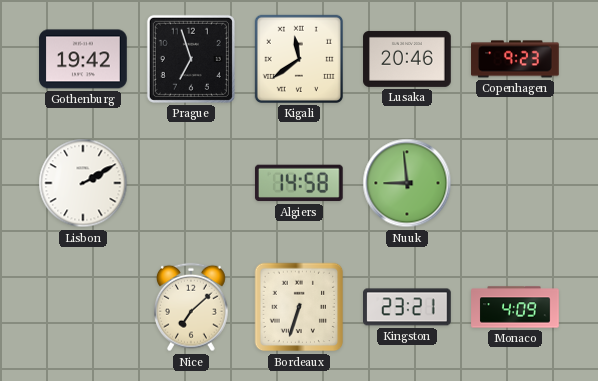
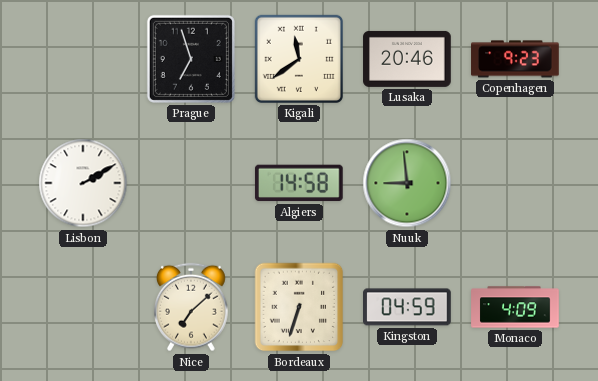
Gothenburg: 19:42 -> none
Kingston: 23:21 -> 04:59
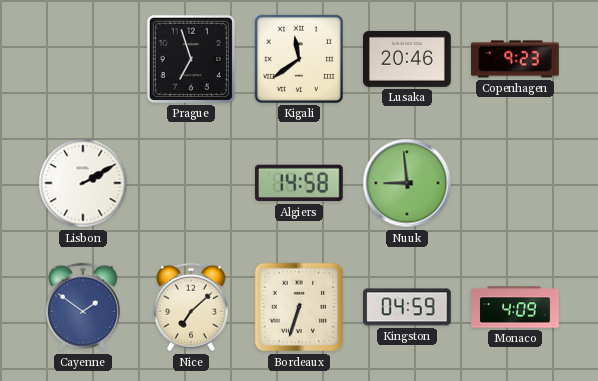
Cayenne: none -> 1:51
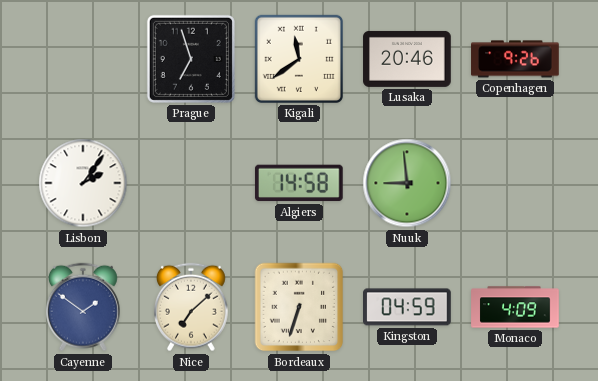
Copenhagen: 9:23 -> 9:26
Lisbon: 2:10 -> 2:06
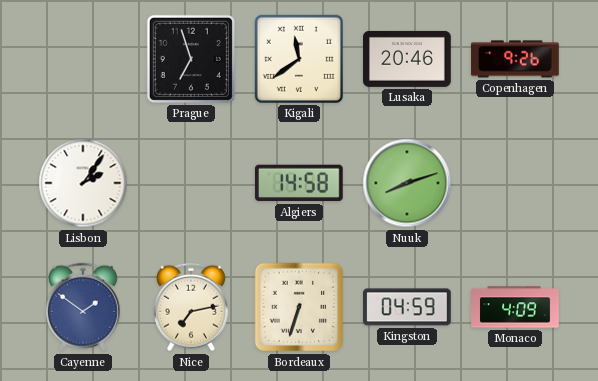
Nuuk: 8:59 -> 8:12
Nice: 7:08 -> 7:13
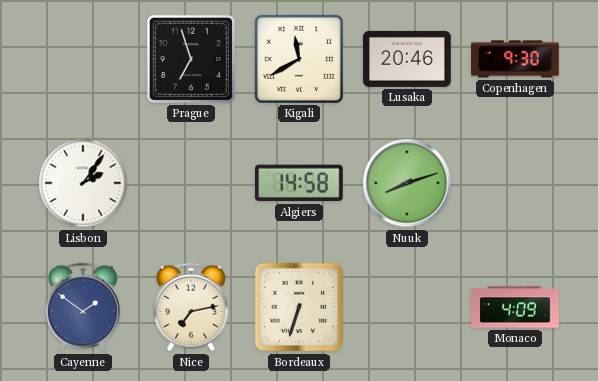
Kigali: 11:39 -> 11:40
Copenhagen: 9:26 -> 9:30
Kingston: 04:59 -> none
